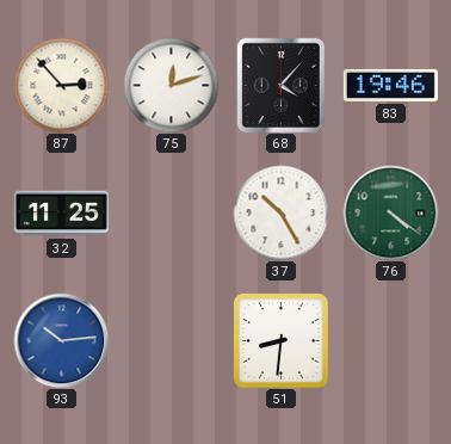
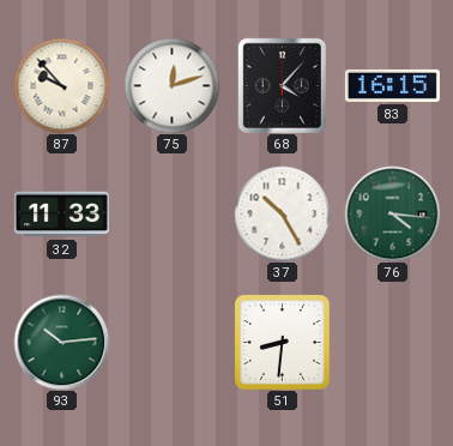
87: 2:53 -> 9:53
83: 19:46 -> 16:15
32: 11:25 -> 11:33
76: 4:21 -> 4:16
93 dial: blue -> green
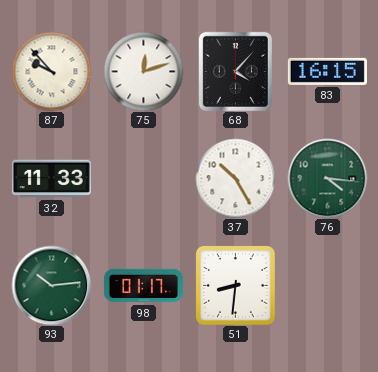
98: none -> 01:17
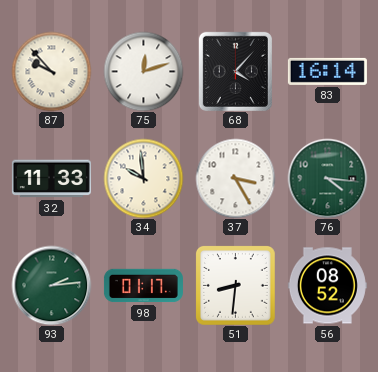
83: 16:15 -> 16:14
34: none -> 9:59
37: 10:25 -> 3:25
93: 10:14 -> 2:14
56: none -> 08:52
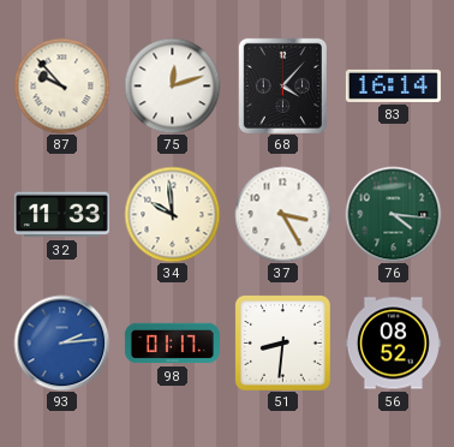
93 dial: green -> blue
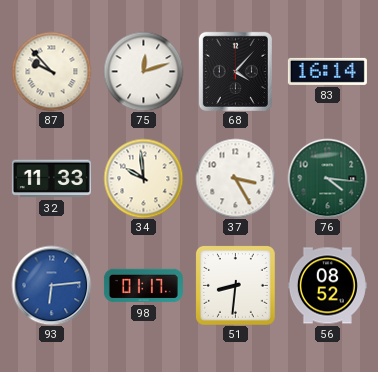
93: 2:14 -> 6:14
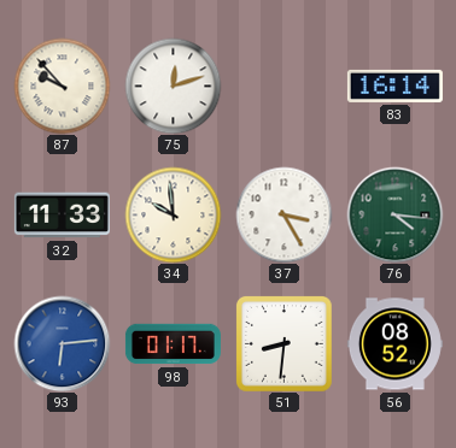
68: 4:07 -> none
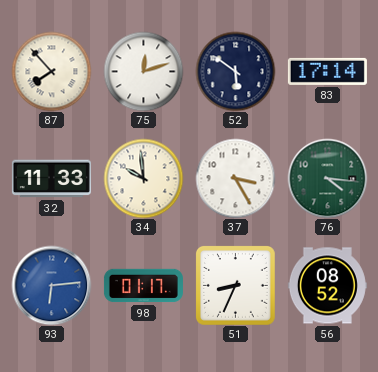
87: 9:53 -> 7:53
52: none -> 5:51
83: 16:14 -> 17:14
51: 8:31 -> 8:34
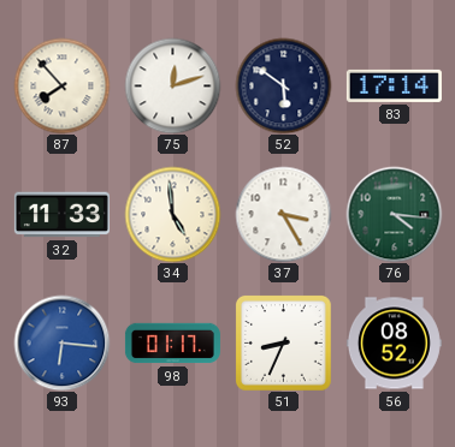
34: 9:59 -> 4:59
93: 6:14 -> 6:16
